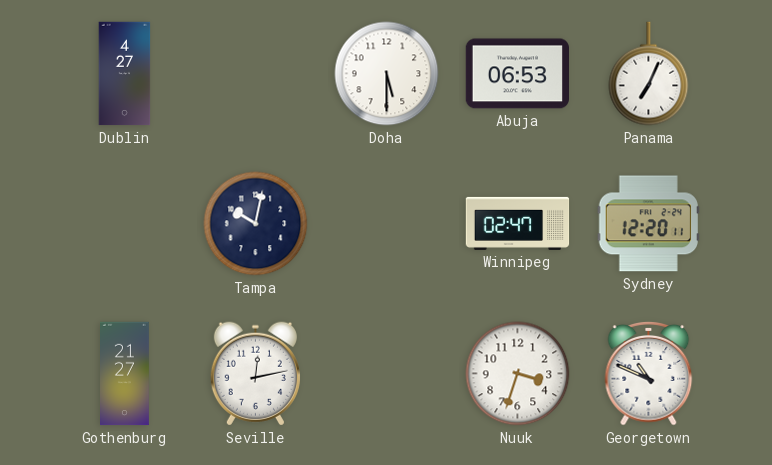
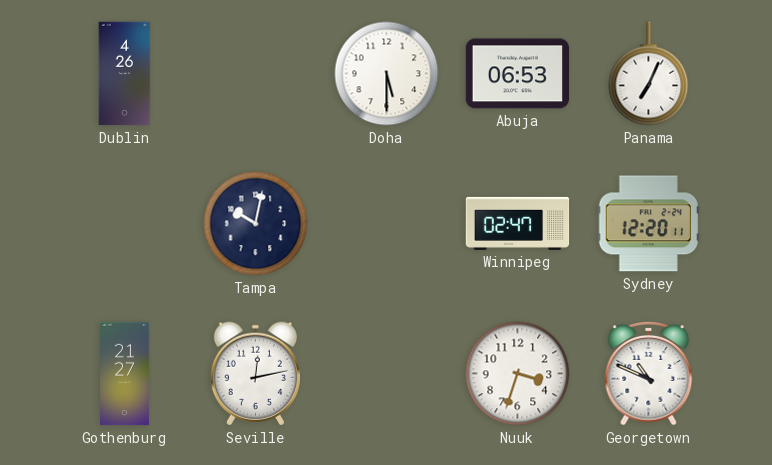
Dublin: 4:27 -> 4:26
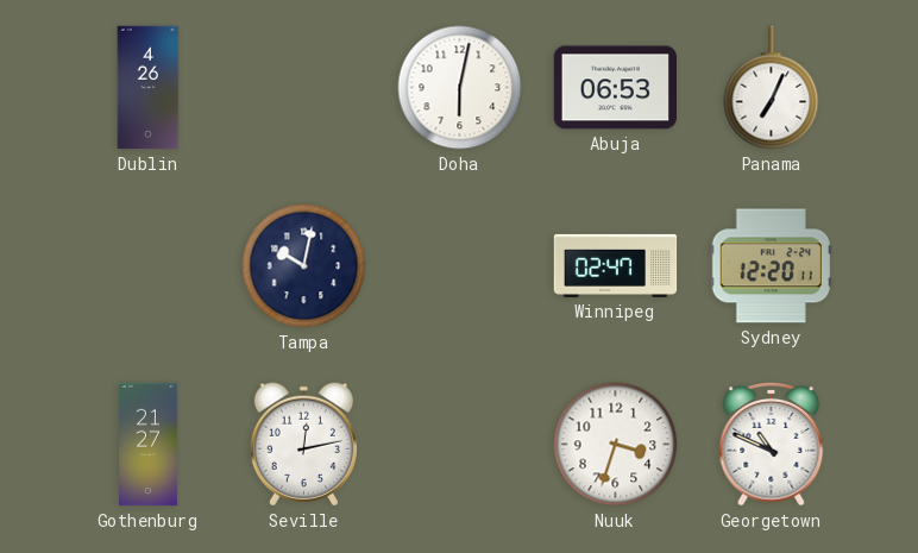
Doha: 5:30 -> 6:02
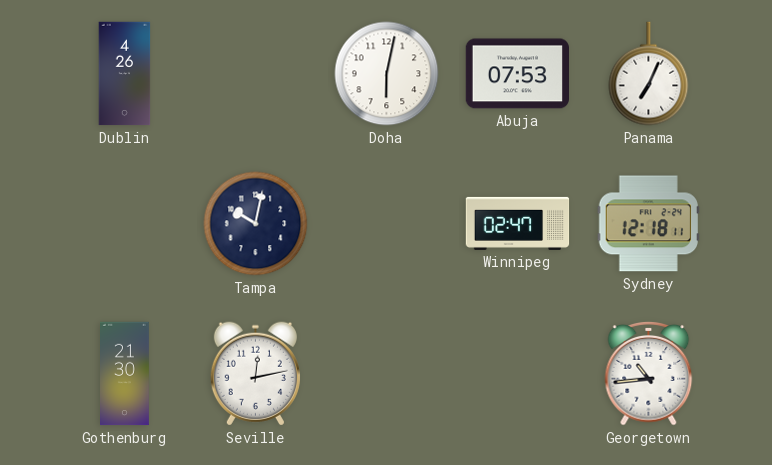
Abuja: 06:53 -> 07:53
Sydney: 12:20 -> 12:18
Gothenburg: 21:27 -> 21:30
Nuuk: 3:33 -> none
Georgetown: 10:49 -> 10:44
